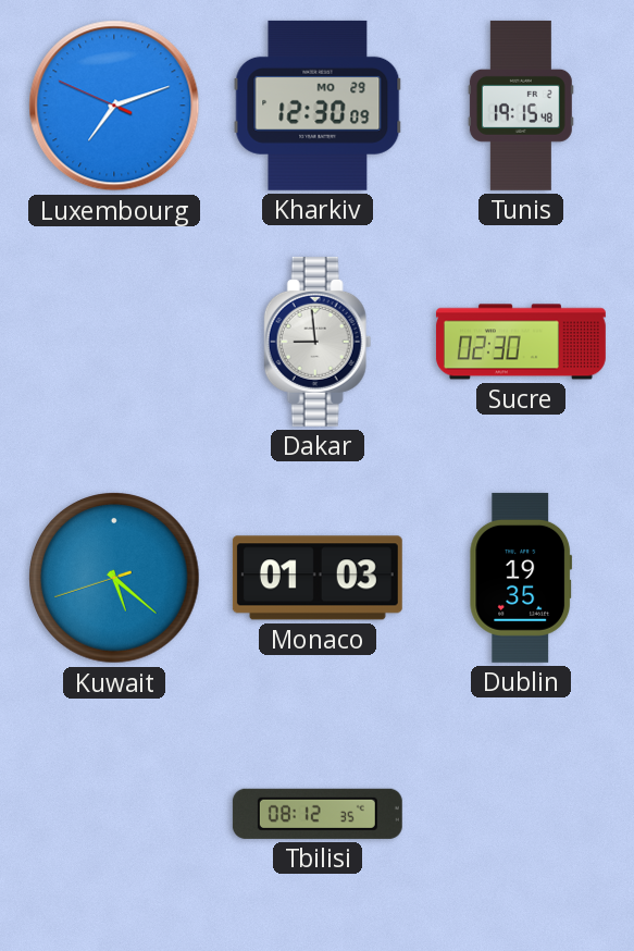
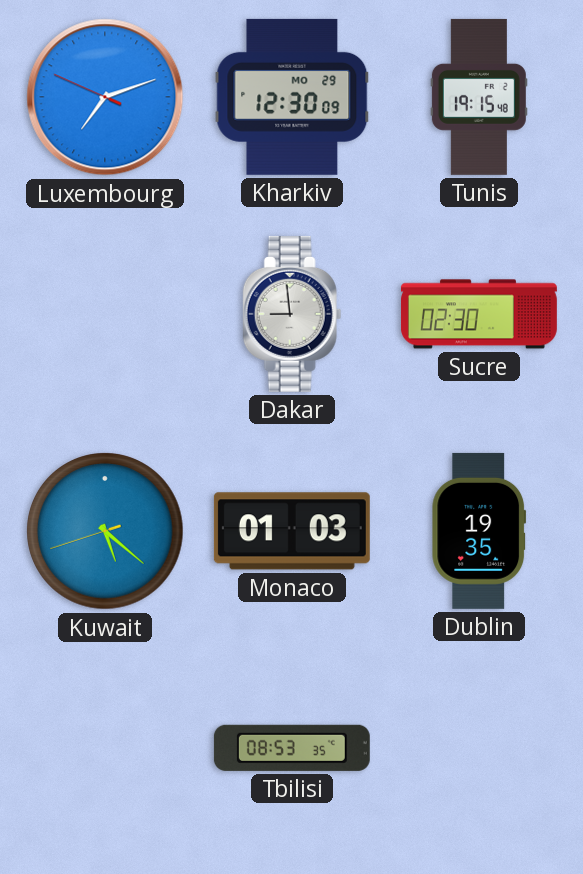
Tbilisi: 08:12 -> 08:53
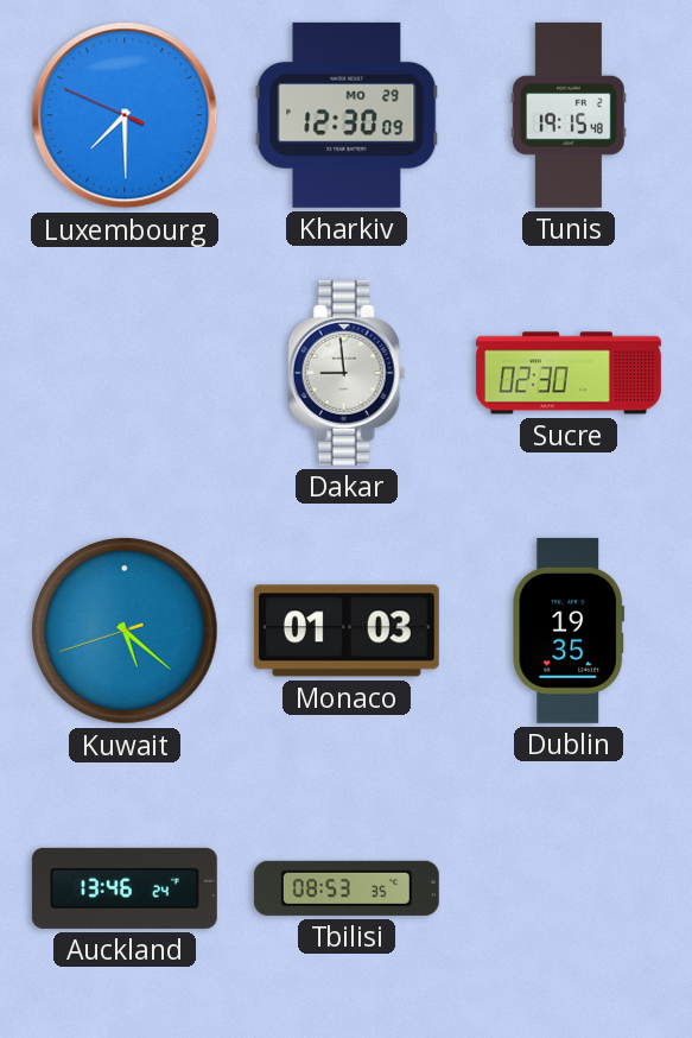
Luxembourg: 7:11 -> 7:29
Auckland: none -> 13:46
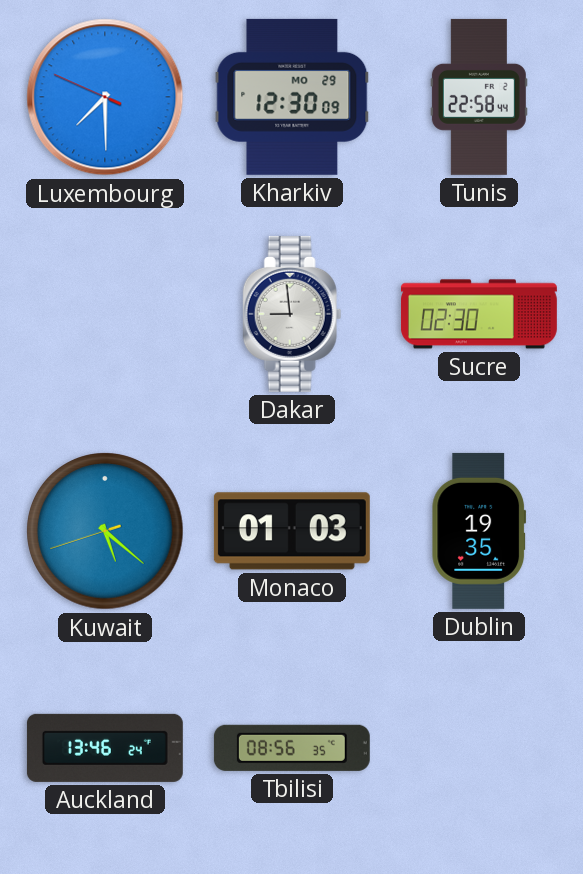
Tunis: 19:15 -> 22:58
Tbilisi: 08:53 -> 08:56
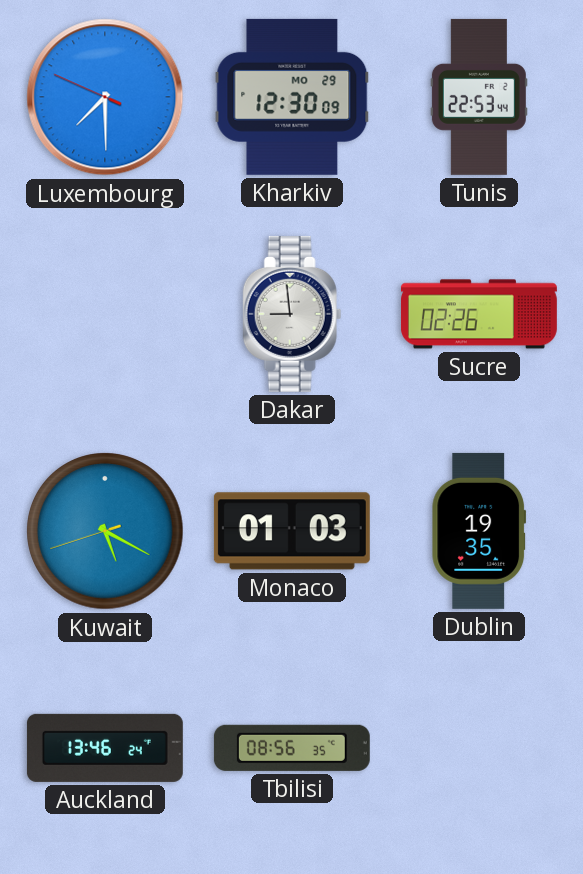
Tunis: 22:58 -> 22:53
Sucre: 02:30 -> 02:26
Kuwait: 5:21 -> 5:19
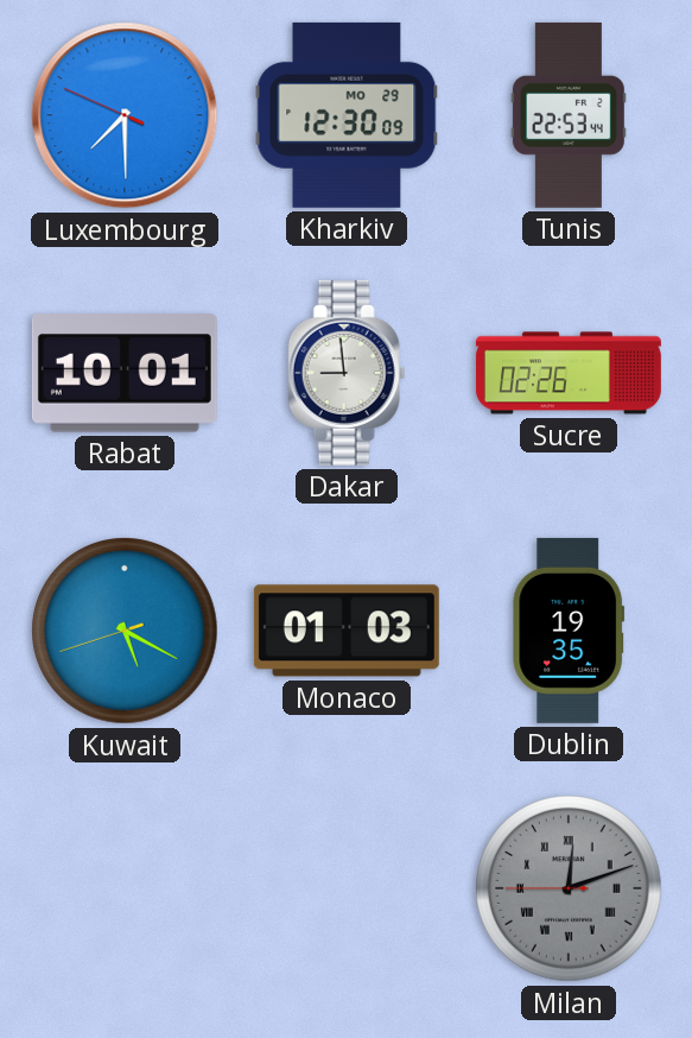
Rabat: none -> 10:01
Auckland: 13:46 -> none
Tbilisi: 08:56 -> none
Milan: none -> 12:11
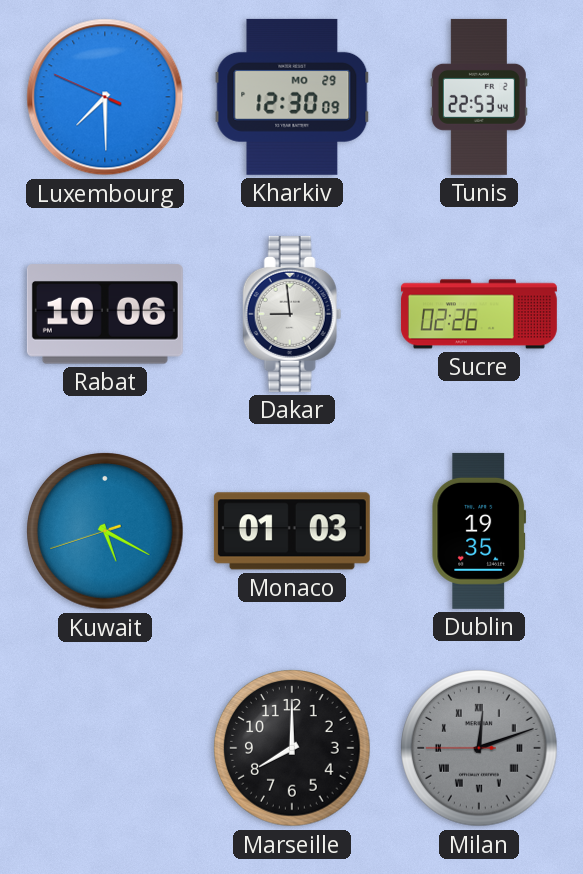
Rabat: 10:01 -> 10:06
Marseille: none -> 8:00
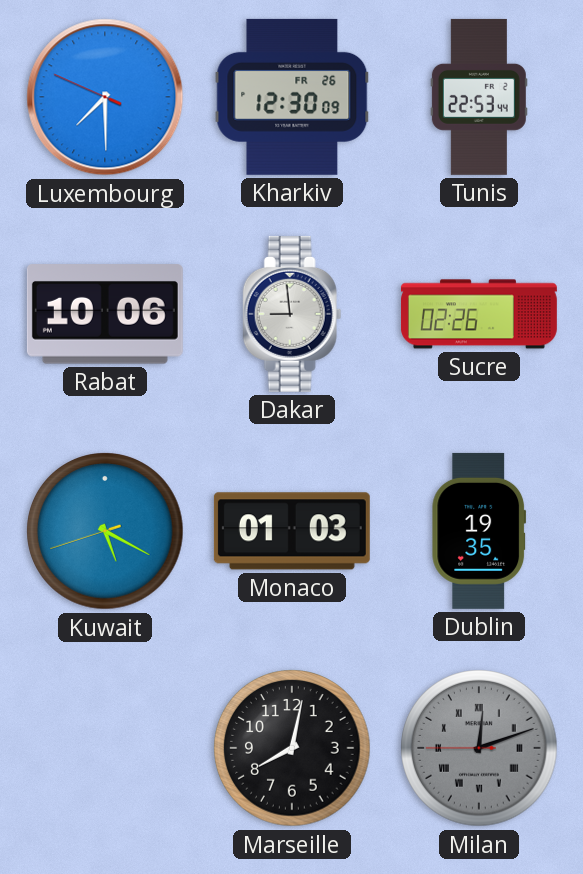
Kharkiv date: MO 29 -> FR 26
Marseille: 8:00 -> 8:02
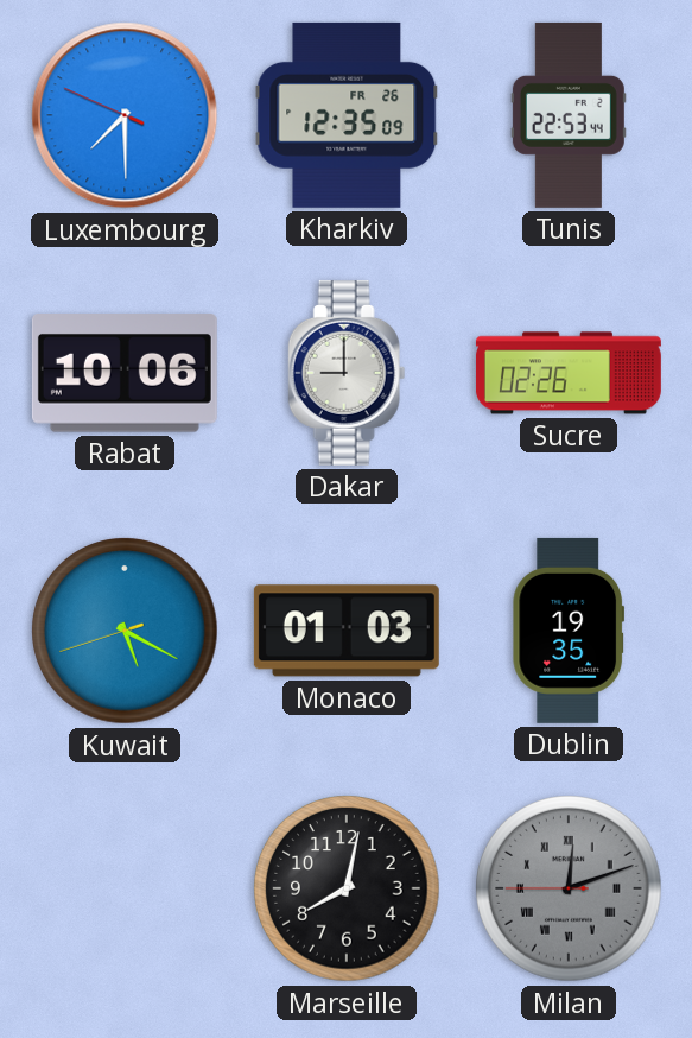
Kharkiv: 12:30 -> 12:35
Dakar: 8:59 -> 9:00
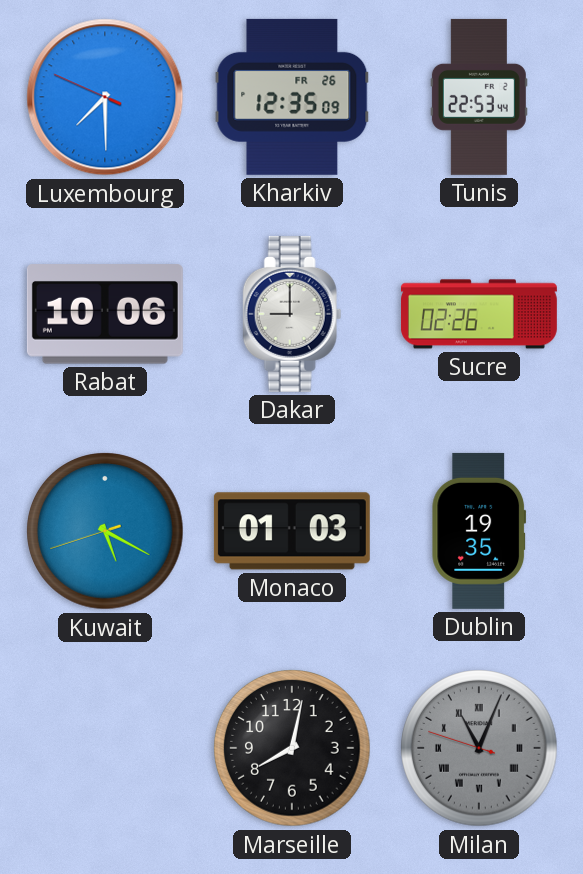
Milan: 12:11 -> 11:03
